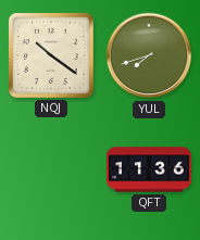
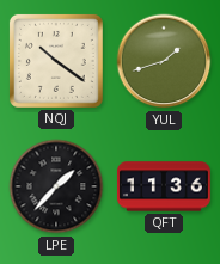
YUL: 7:42 -> 1:42
LPE: none -> 1:37
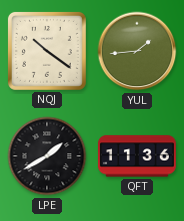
YUL: 1:42 -> 1:44
LPE: 1:37 -> 1:40
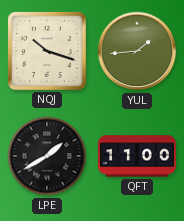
NQJ: 10:21 -> 10:18
QFT: 11:36 -> 11:00
